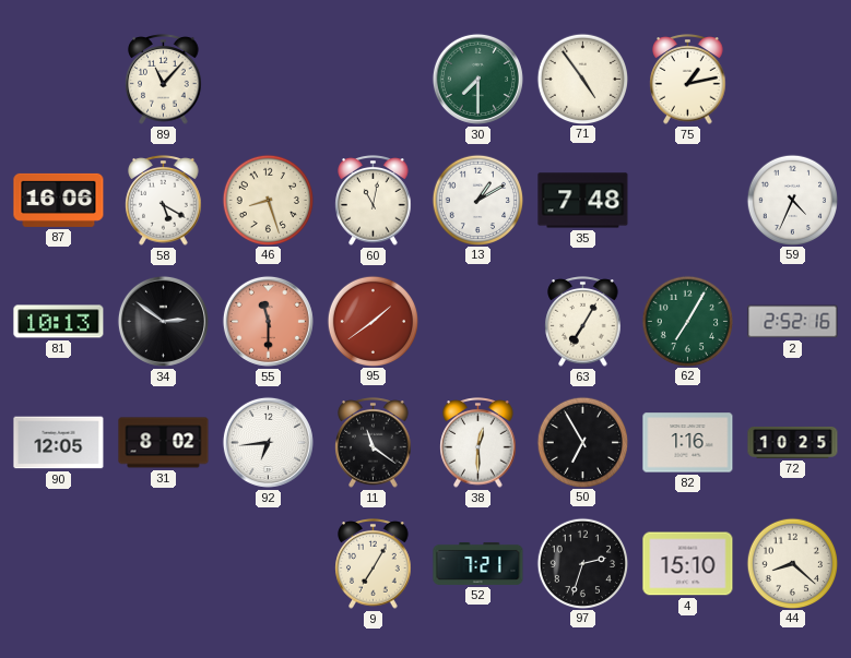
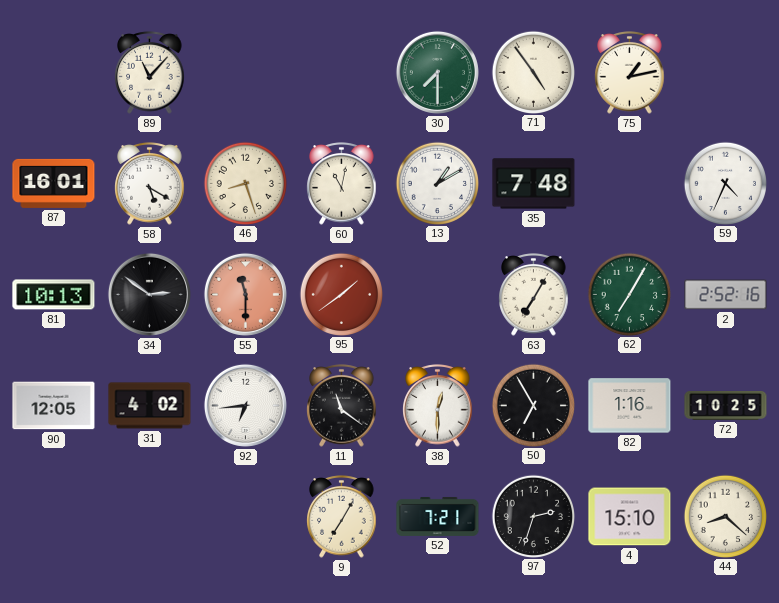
87: 16:06 -> 16:01
31: 8:02 -> 4:02
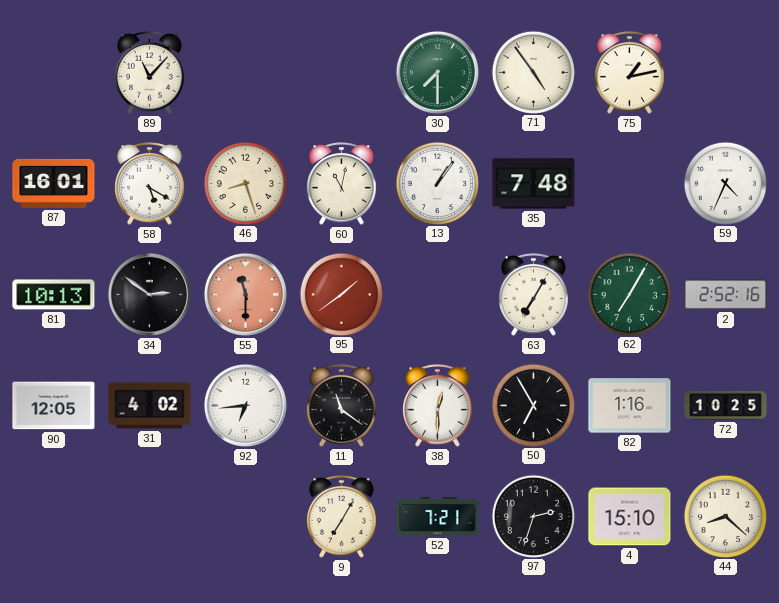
13: 1:10 -> 1:06
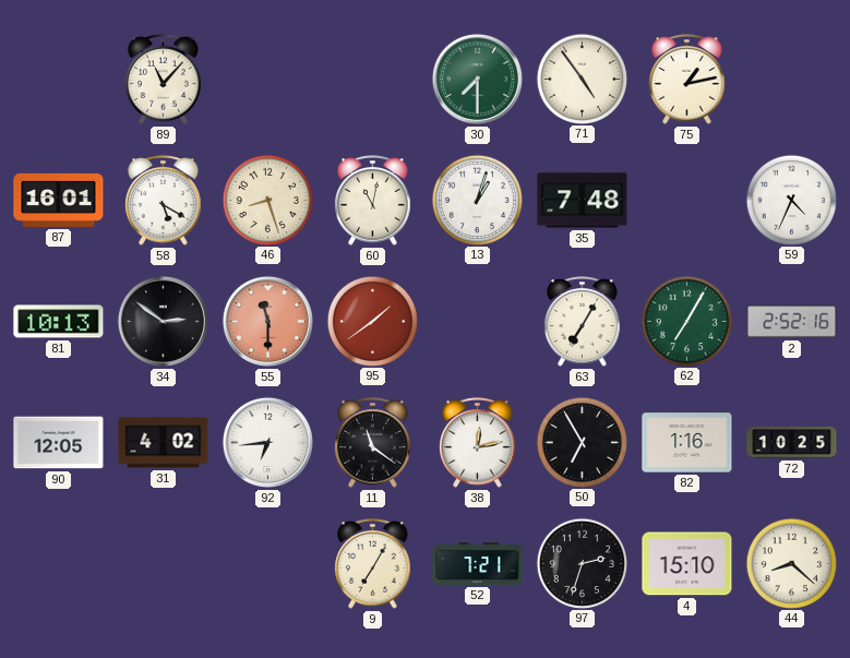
13: 1:06 -> 1:03
38: 12:30 -> 12:13
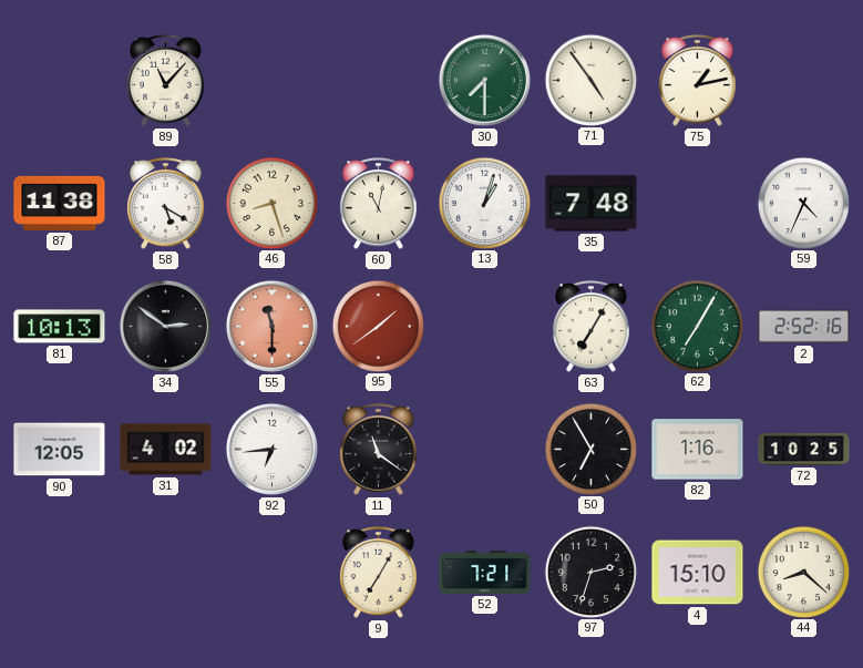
87: 16:01 -> 11:38
38: 12:13 -> none
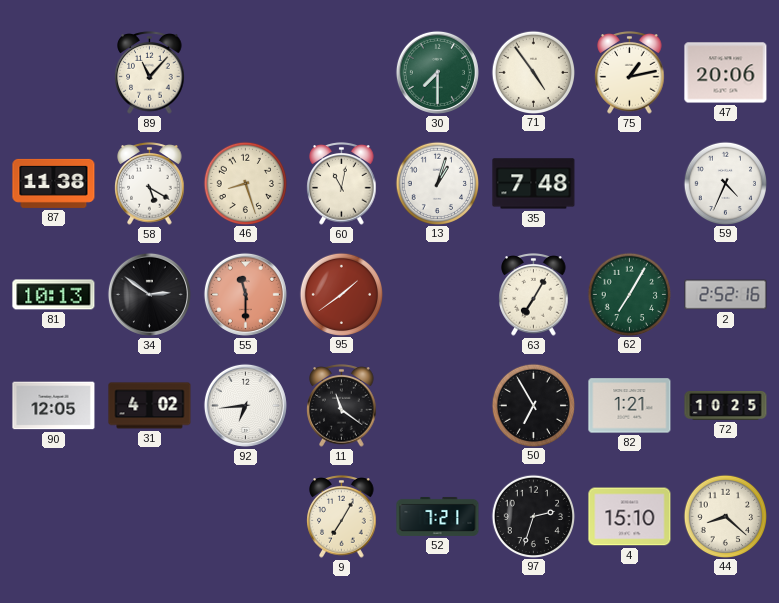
47: none -> 20:06
82: 1:16 -> 1:21
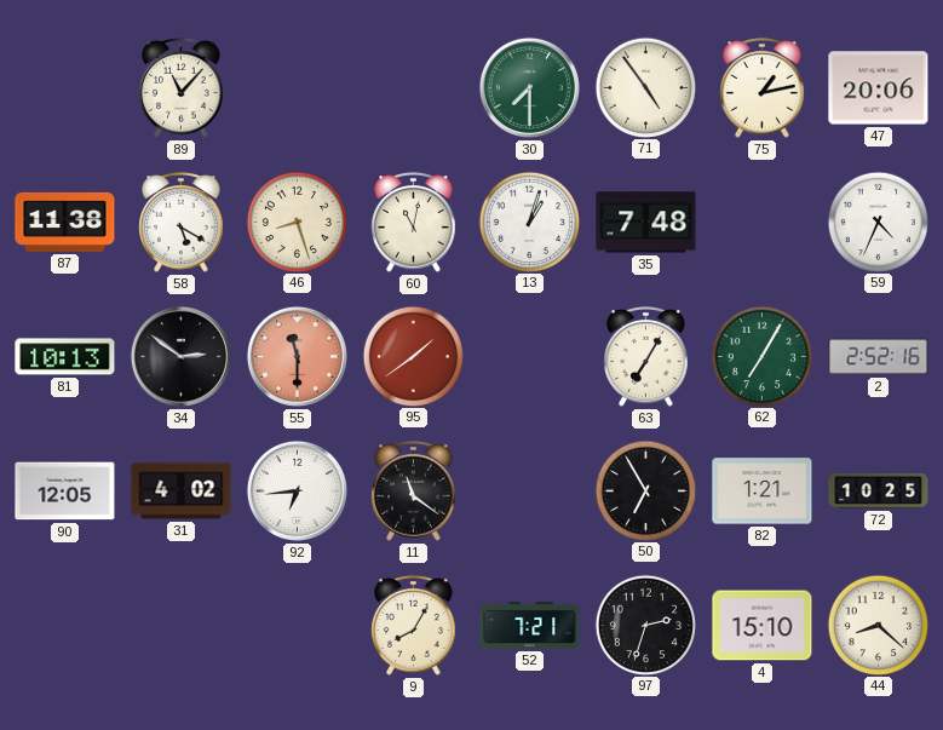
9: 7:05 -> 8:05
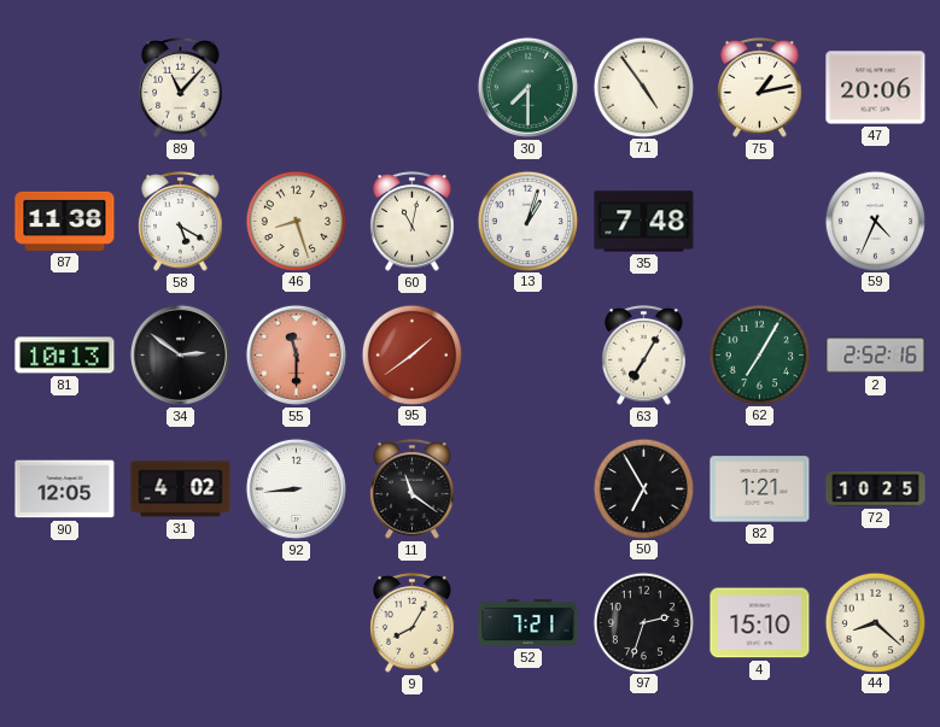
92: 6:44 -> 8:44
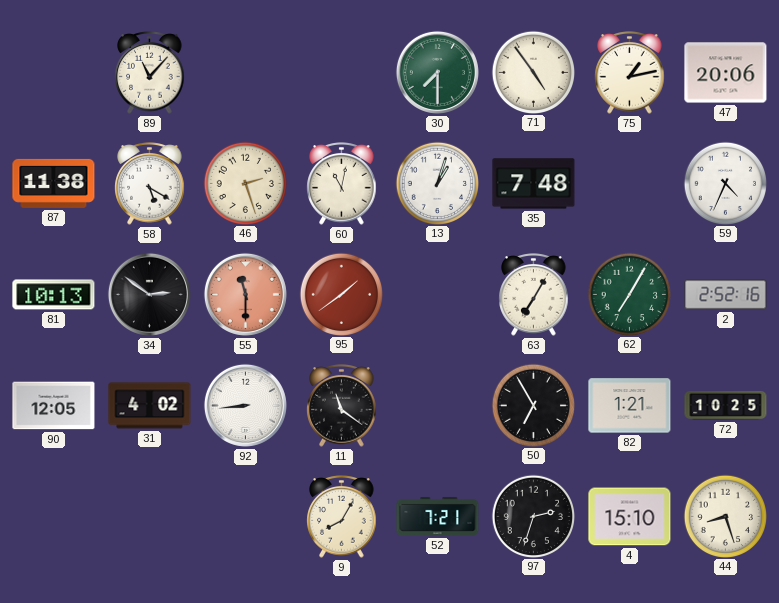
46: 8:27 -> 2:27
44: 8:22 -> 8:27
